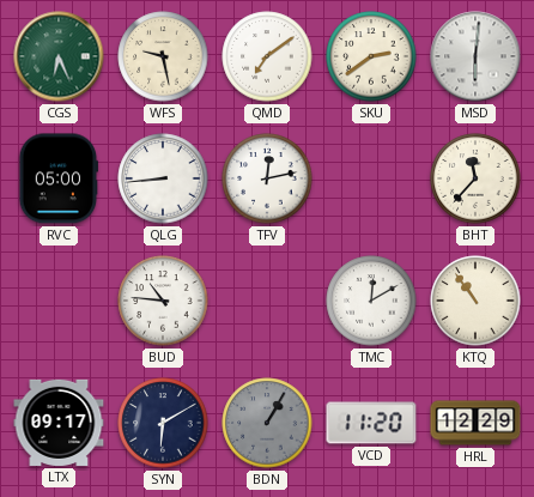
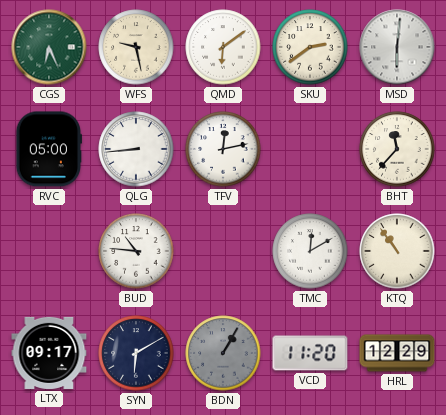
QMD: 7:09 -> 6:09
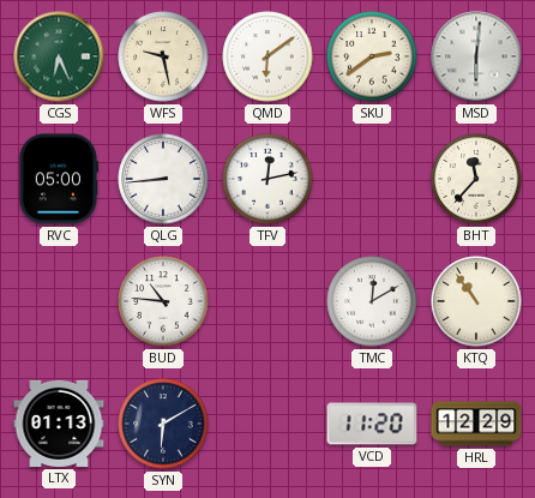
LTX: 09:17 -> 01:13
BDN: 1:05 -> none
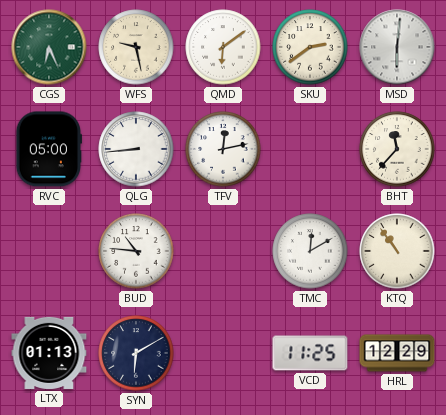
VCD: 11:20 -> 11:25
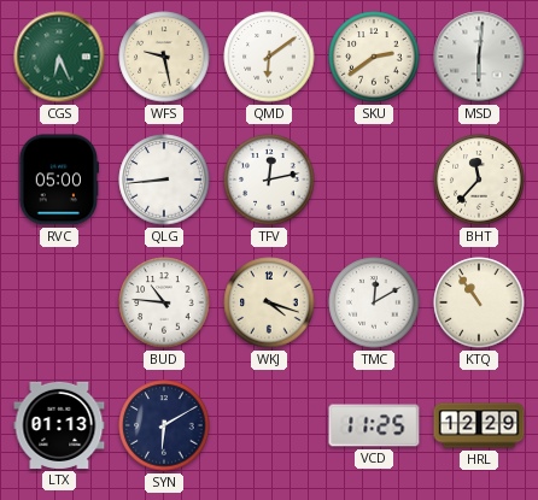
WKJ: none -> 4:18
